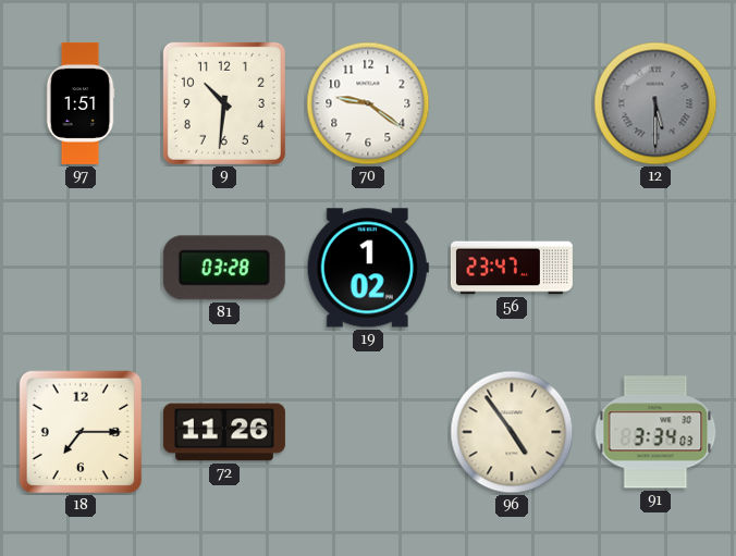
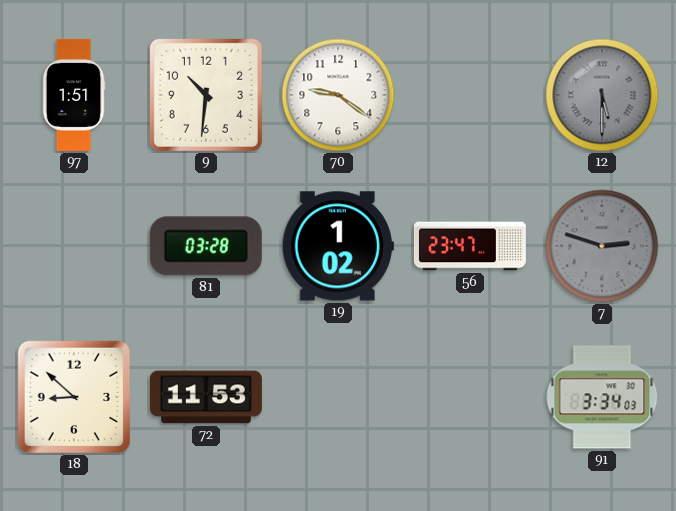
7: none -> 2:48
18: 7:15 -> 8:52
72: 11:26 -> 11:53
96: 4:54 -> none
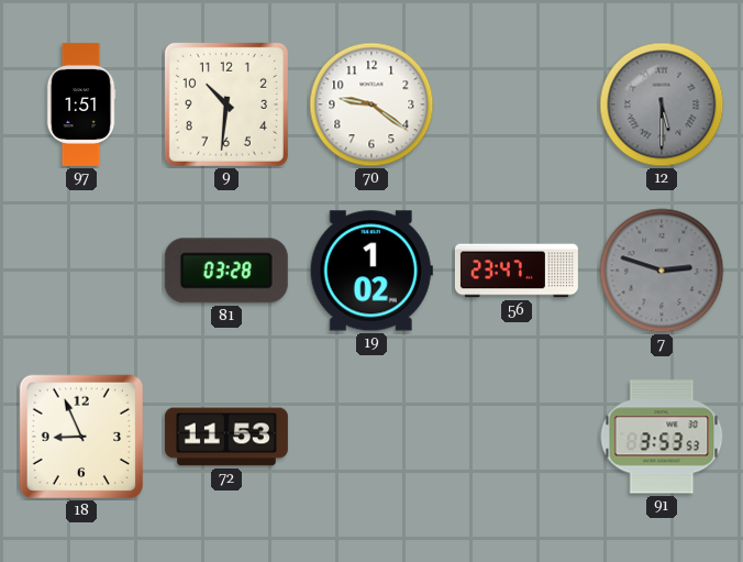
18: 8:52 -> 8:56
91: 3:34 -> 3:53
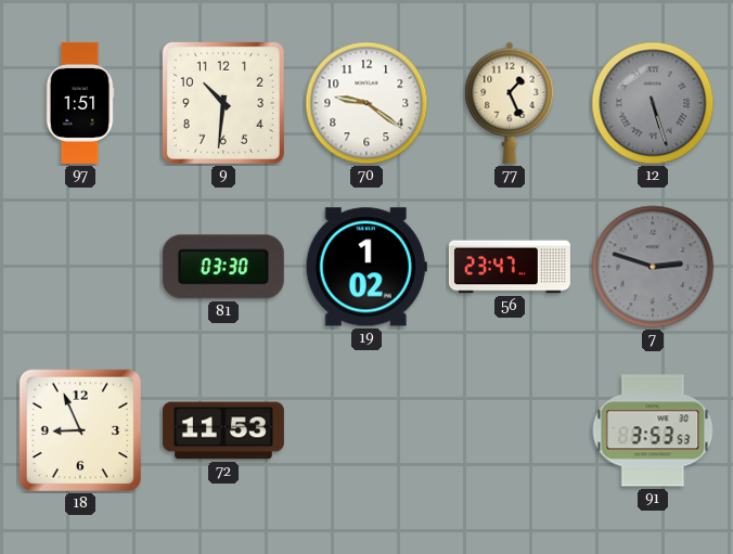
77: none -> 1:26
12: 5:30 -> 5:27
81: 03:28 -> 03:30
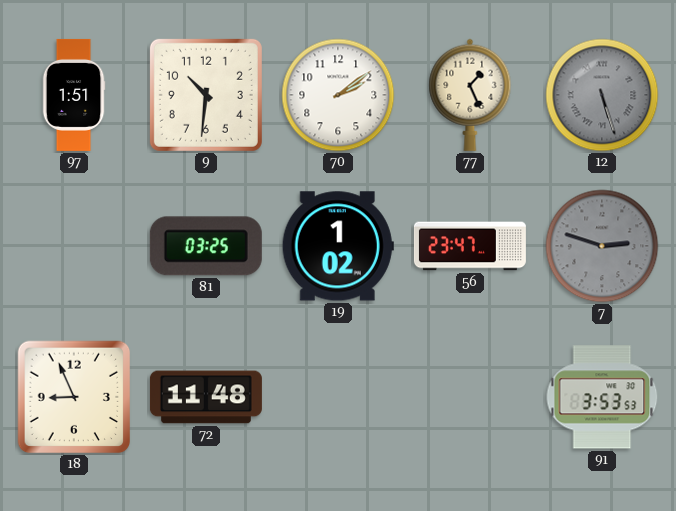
70: 9:21 -> 2:09
81: 03:30 -> 03:25
72: 11:53 -> 11:48
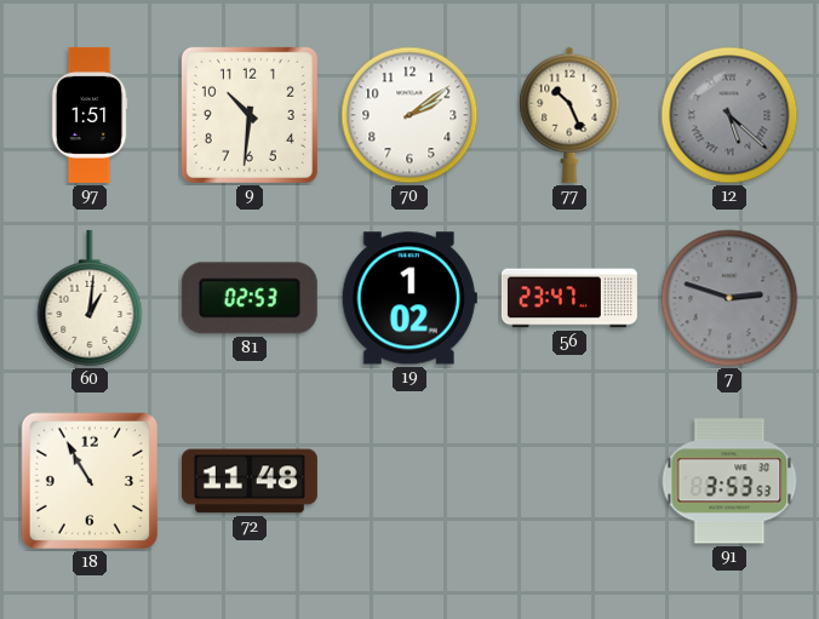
77: 1:26 -> 10:26
12: 5:27 -> 5:22
60: none -> 1:01
81: 03:25 -> 02:53
18: 8:56 -> 10:55
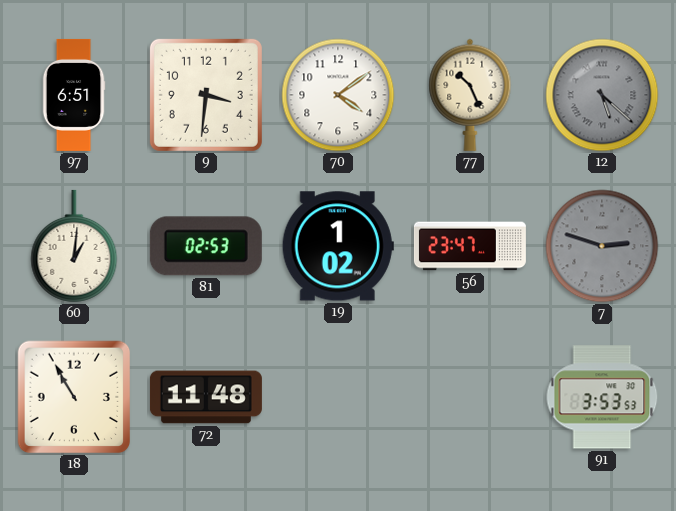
97: 1:51 -> 6:51
9: 10:31 -> 3:31
70: 2:09 -> 4:09
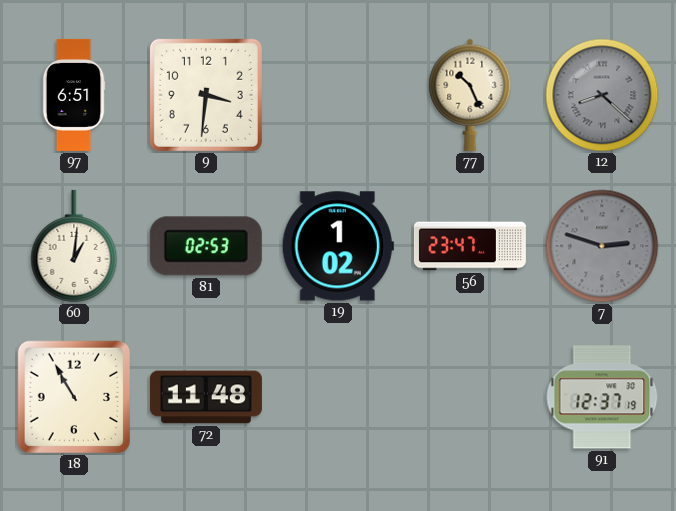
70: 4:09 -> none
12: 5:22 -> 8:22
91: 3:53 -> 12:37
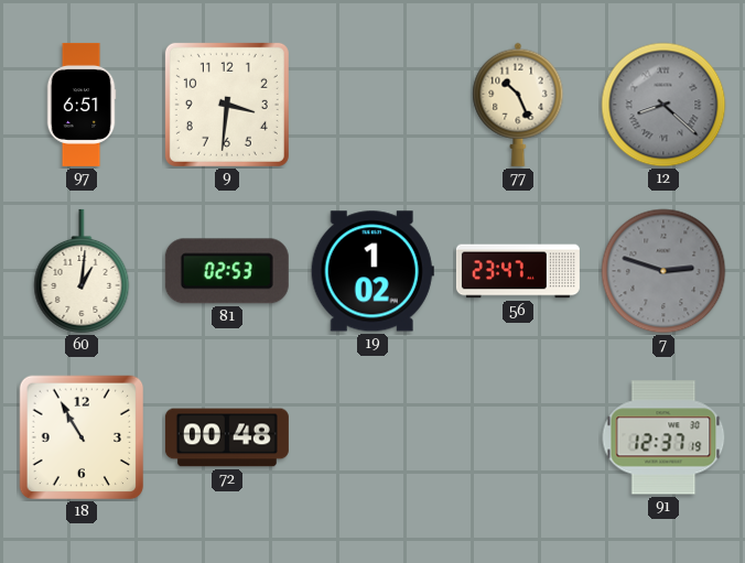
72: 11:48 -> 00:48
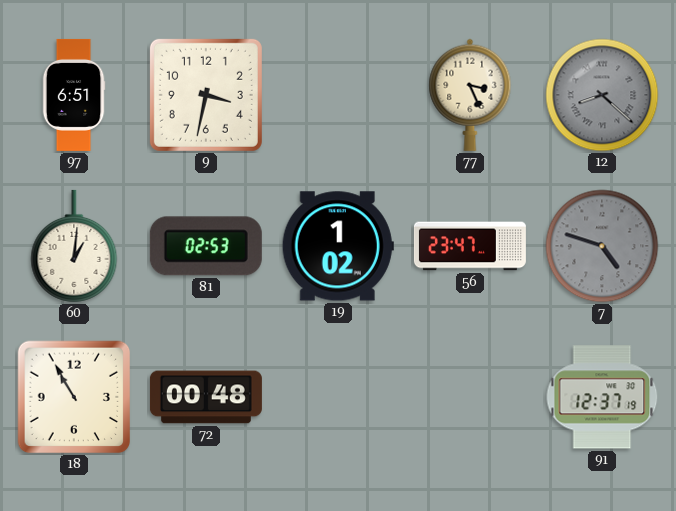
9: 3:31 -> 3:32
77: 10:26 -> 3:26
7: 2:48 -> 4:48
